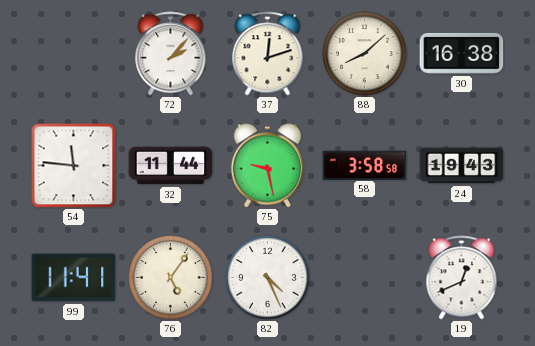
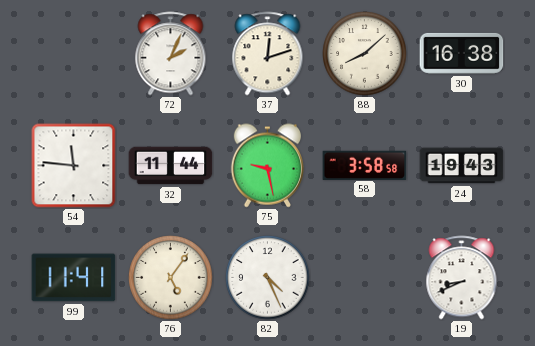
72: 2:07 -> 2:04
19: 12:41 -> 8:41
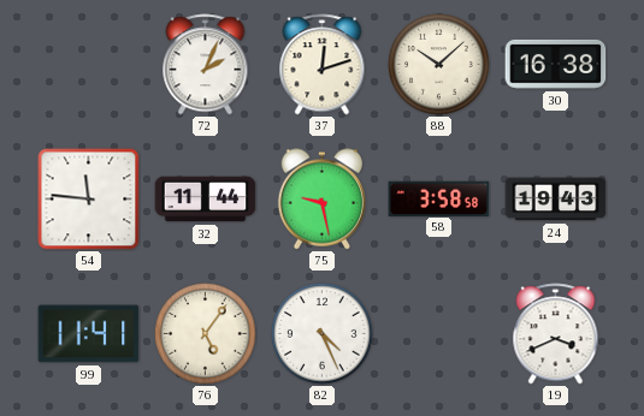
88: 8:08 -> 10:08
19: 8:41 -> 3:41
